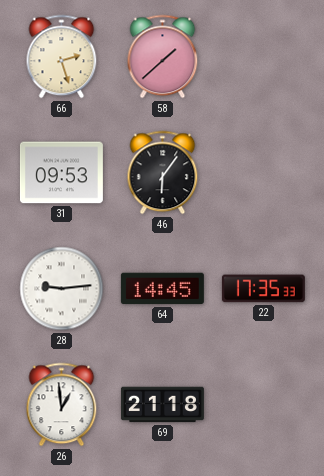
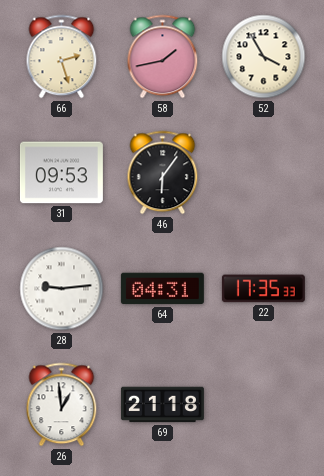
58: 1:38 -> 1:43
52: none -> 3:55
64: 14:45 -> 04:31
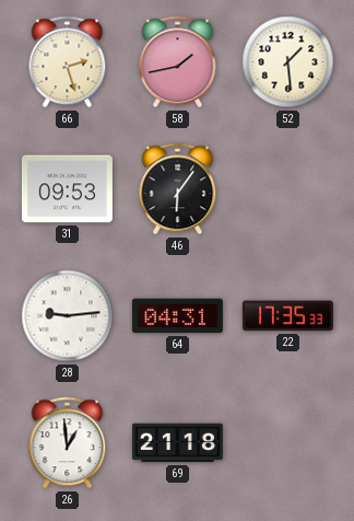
52: 3:55 -> 1:29
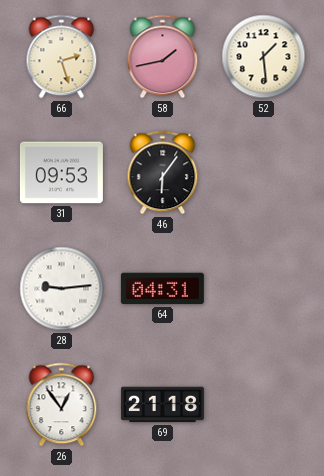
22: 17:35 -> none
26: 12:59 -> 12:54
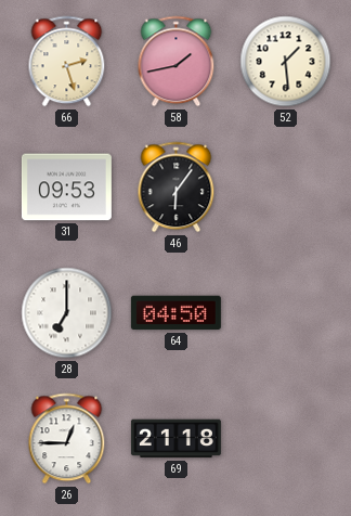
28: 9:14 -> 7:00
64: 04:31 -> 04:50
26: 12:54 -> 12:45
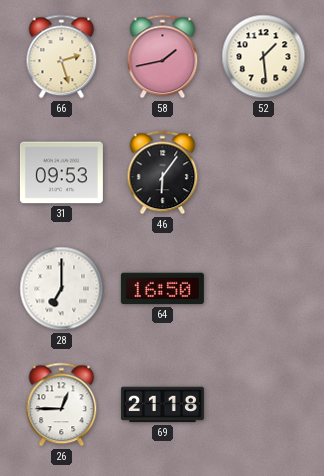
64: 04:50 -> 16:50
